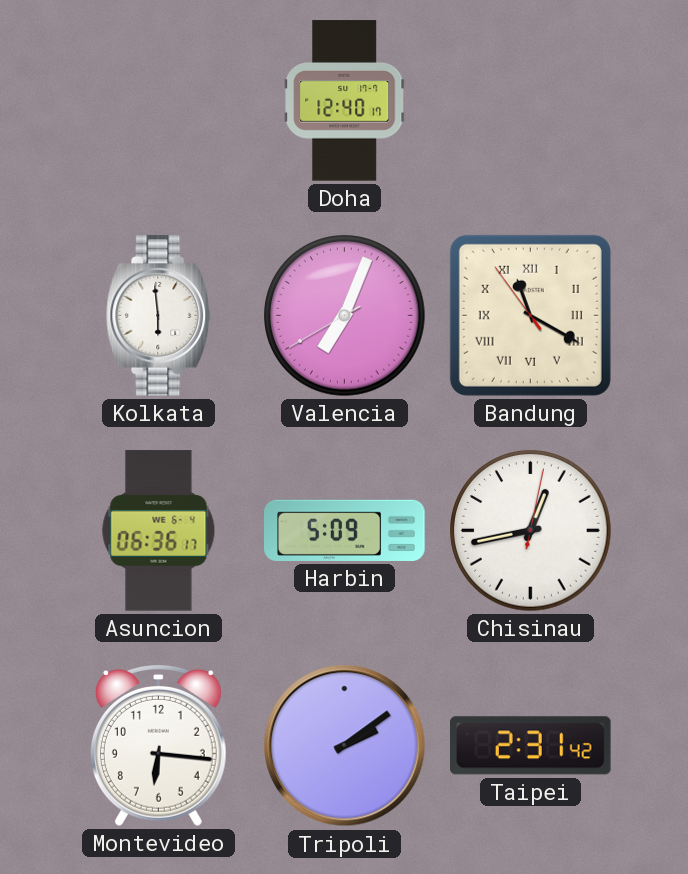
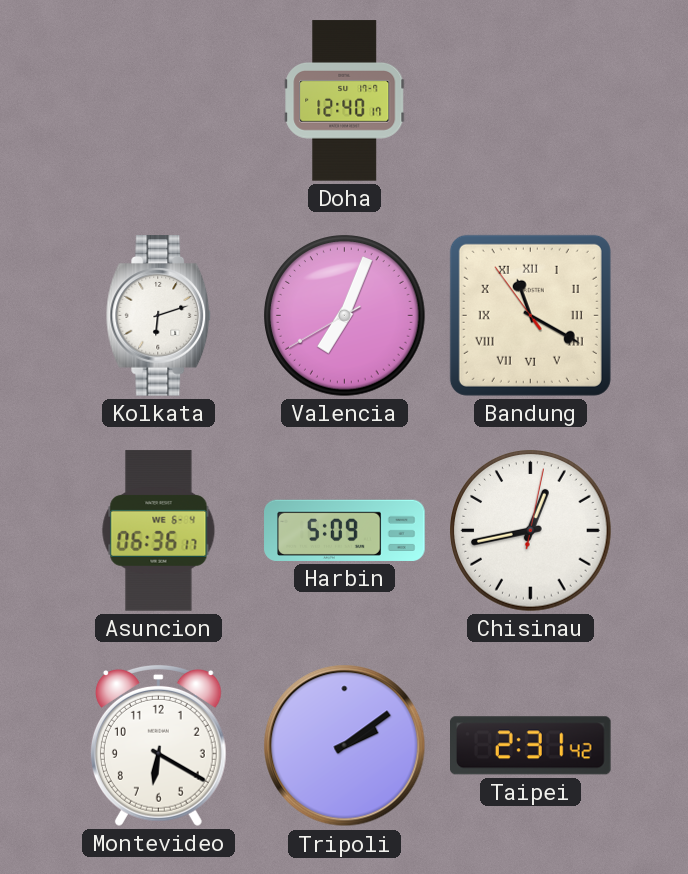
Kolkata: 5:59 -> 6:12
Montevideo: 6:16 -> 6:20
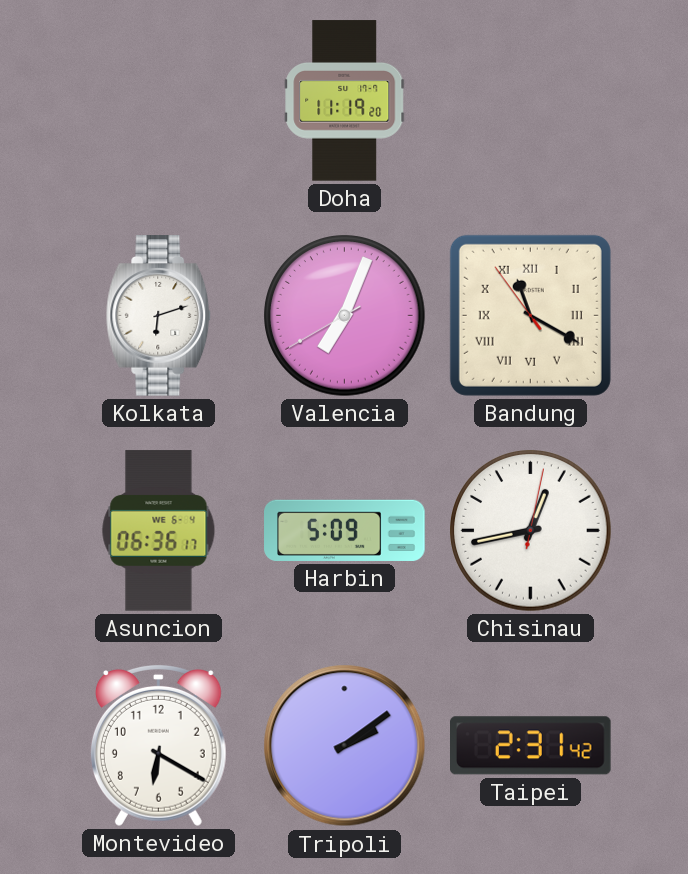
Doha: 12:40 -> 11:19
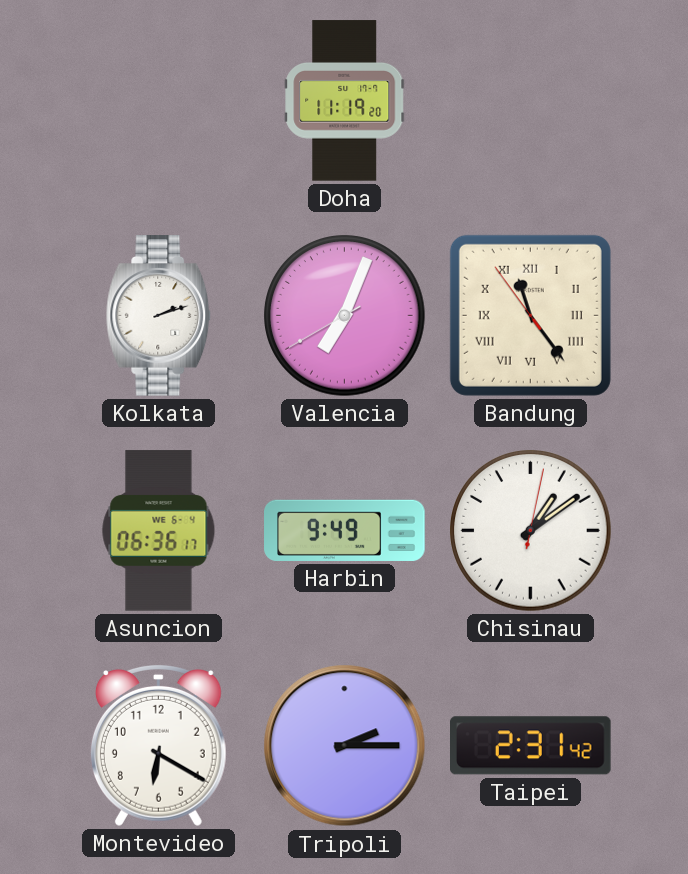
Kolkata: 6:12 -> 2:12
Bandung: 11:19 -> 11:23
Harbin: 5:09 -> 9:49
Chisinau: 12:43 -> 1:09
Tripoli: 2:09 -> 2:15
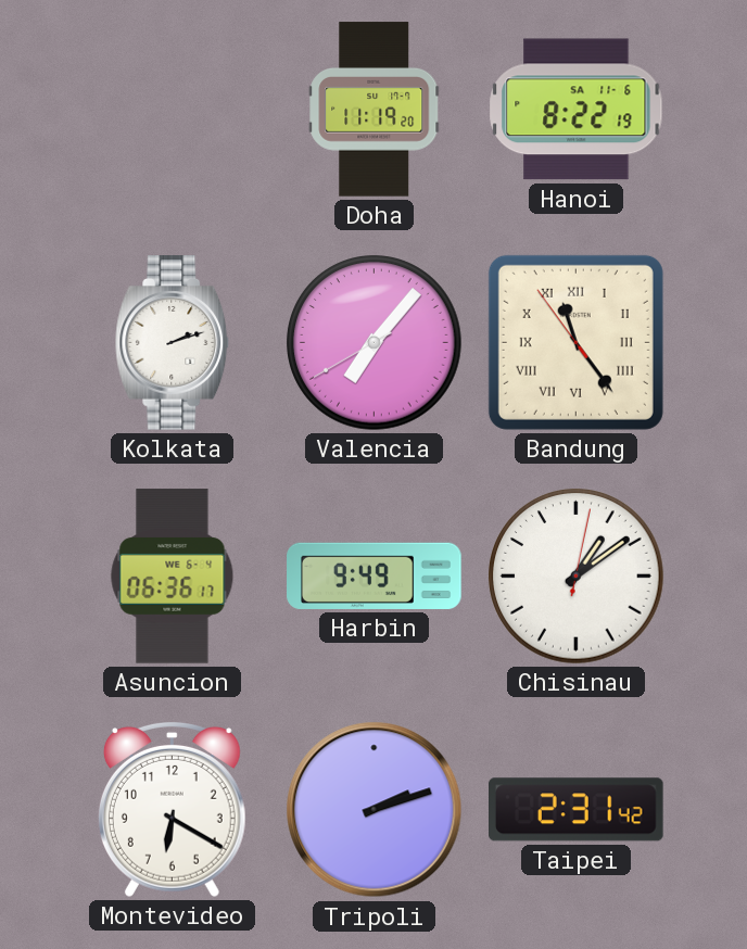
Hanoi: none -> 8:22
Valencia: 7:03 -> 7:06
Tripoli: 2:15 -> 2:12
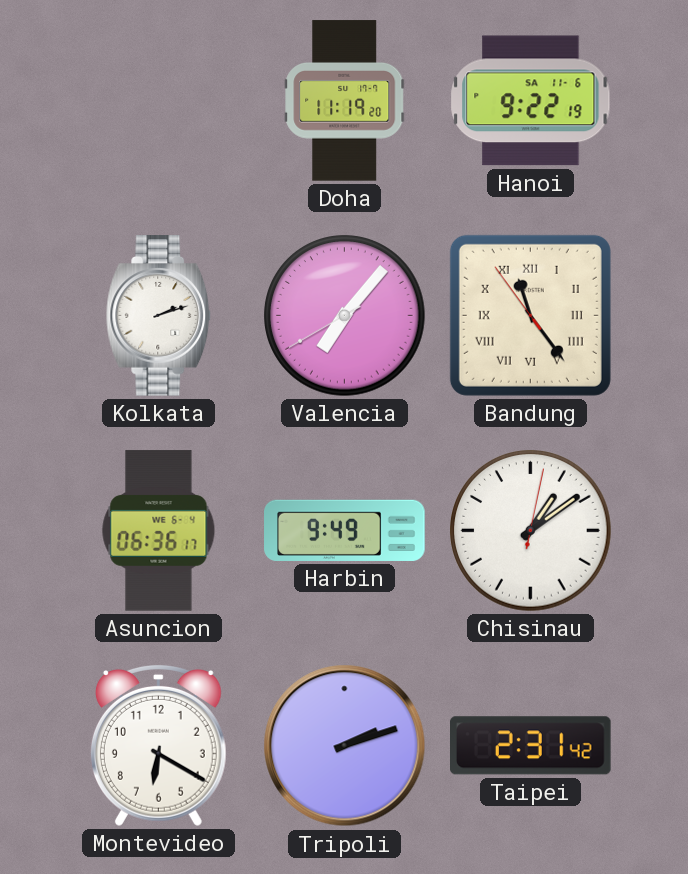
Hanoi: 8:22 -> 9:22
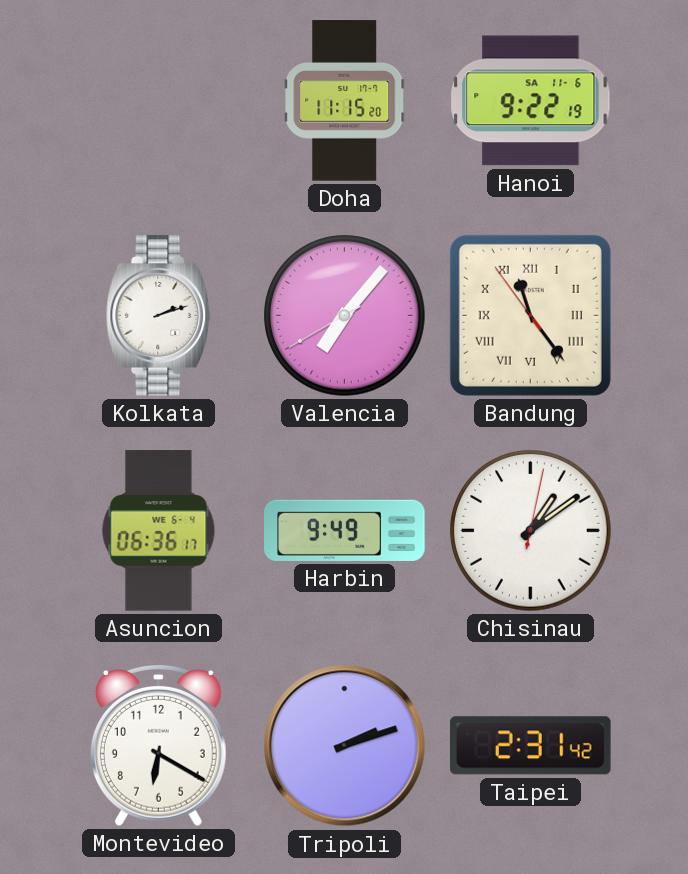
Doha: 11:19 -> 11:15
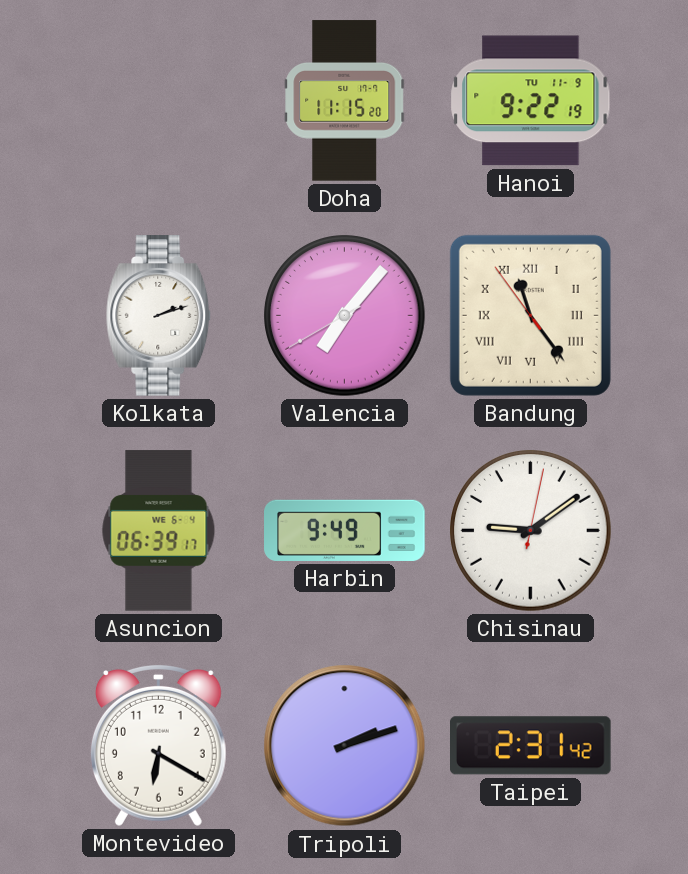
Hanoi date: SA 11-6 -> TU 11-9
Asuncion: 06:36 -> 06:39
Chisinau: 1:09 -> 9:09
